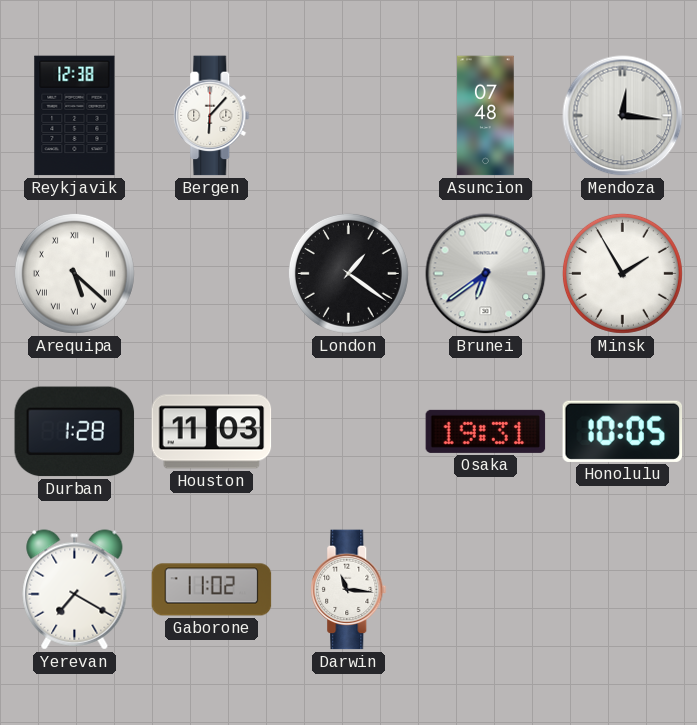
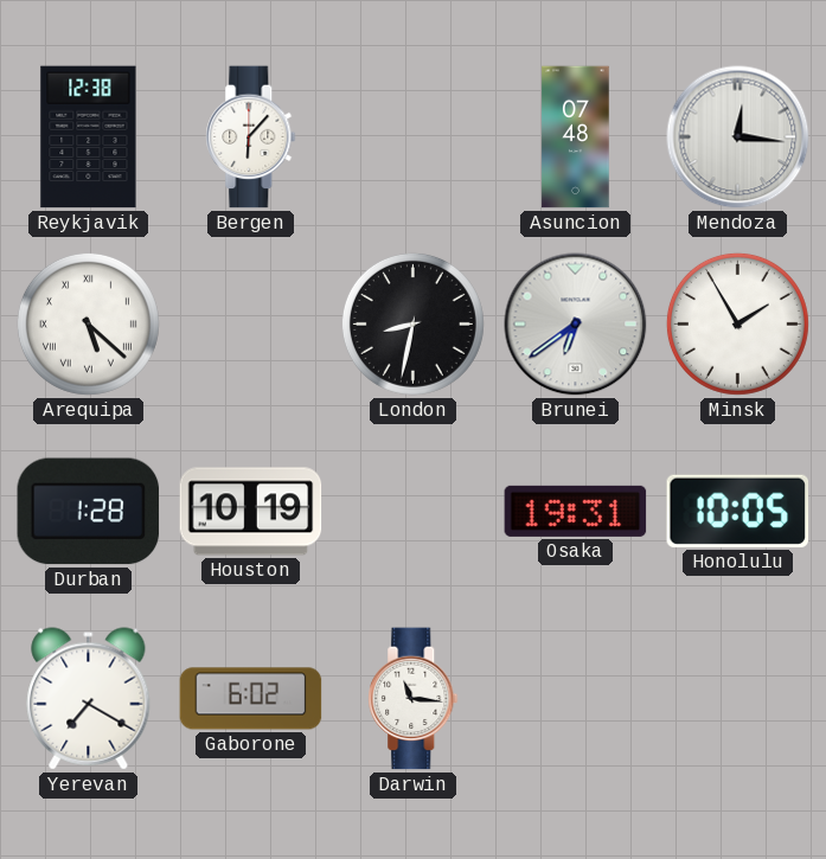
London: 1:21 -> 8:32
Houston: 11:03 -> 10:19
Gaborone: 11:02 -> 6:02
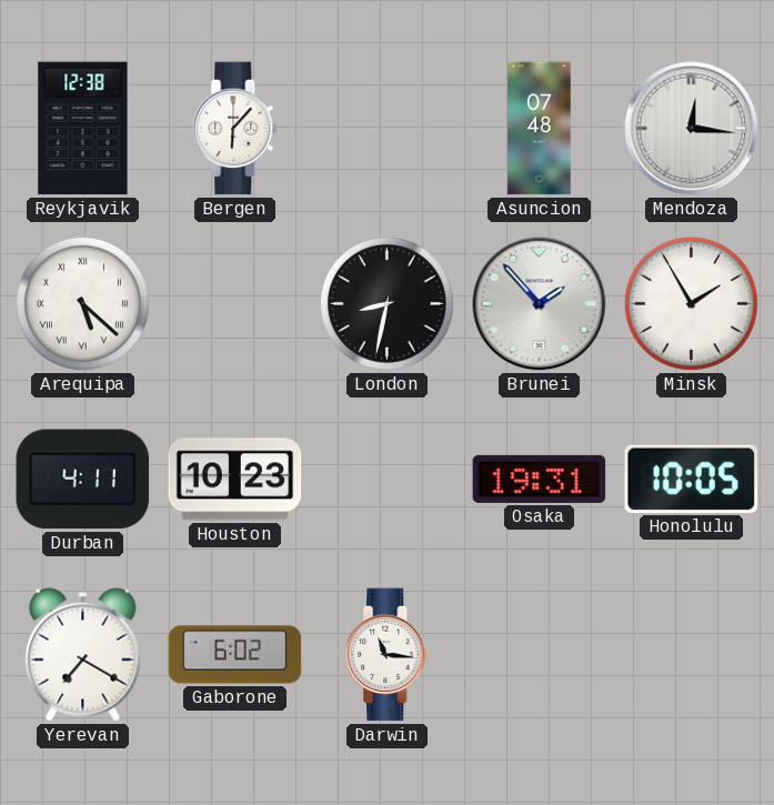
Brunei: 6:39 -> 1:53
Durban: 1:28 -> 4:11
Houston: 10:19 -> 10:23
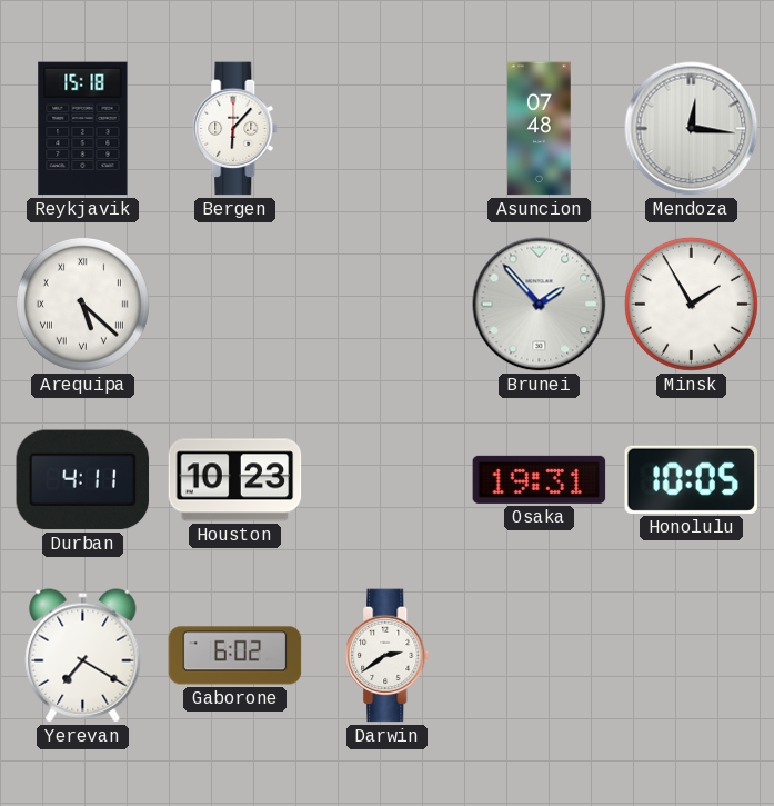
Reykjavik: 12:38 -> 15:18
London: 8:32 -> none
Darwin: 11:16 -> 2:39
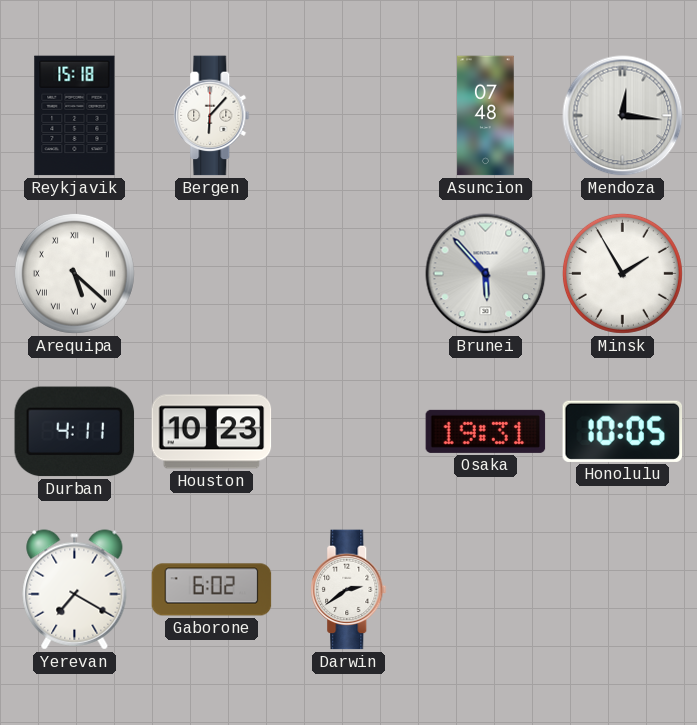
Brunei: 1:53 -> 5:53
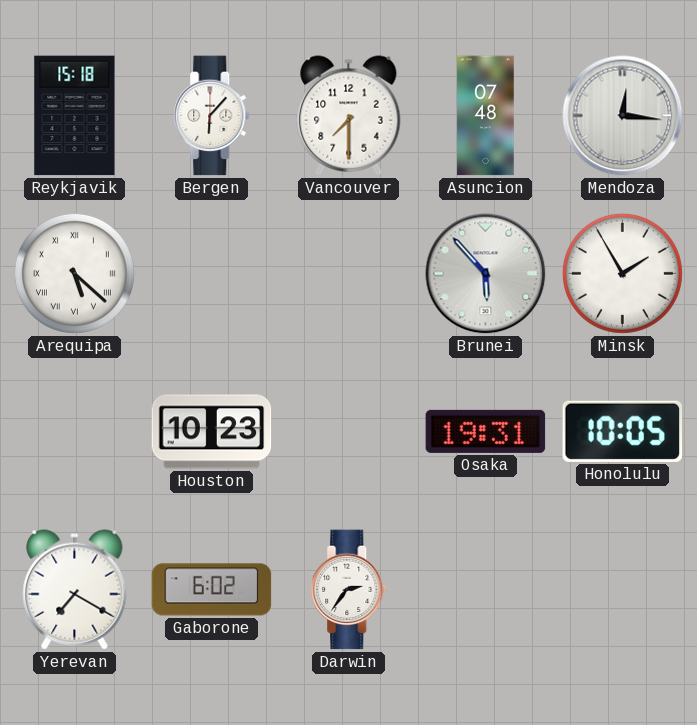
Vancouver: none -> 7:30
Durban: 4:11 -> none
Darwin: 2:39 -> 2:36
